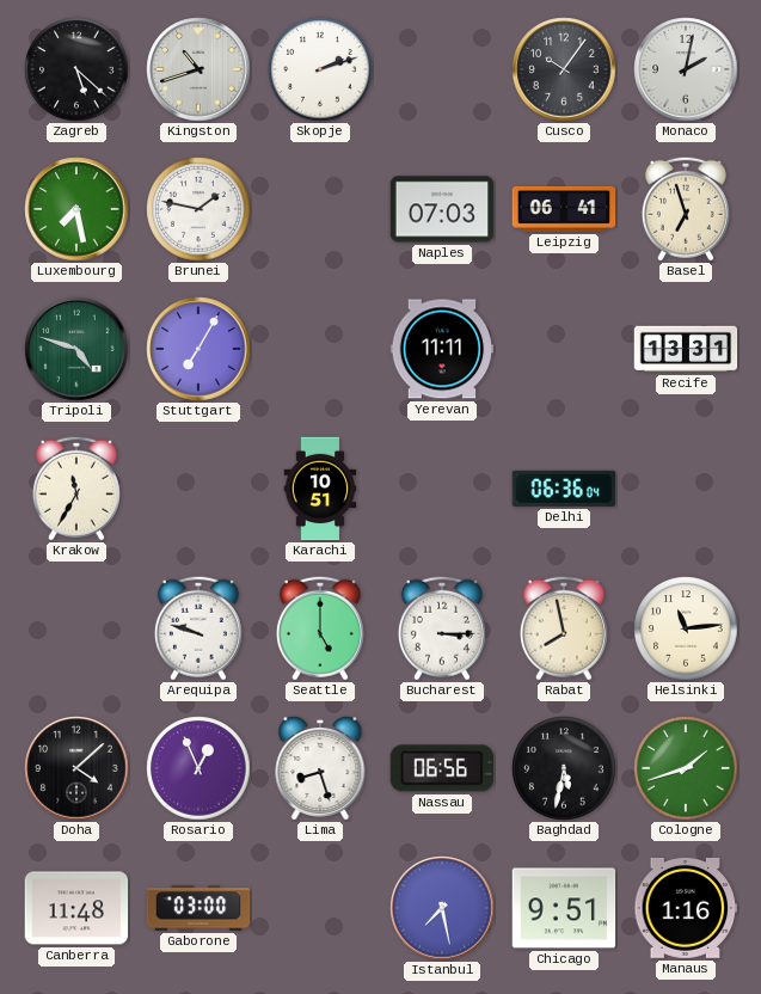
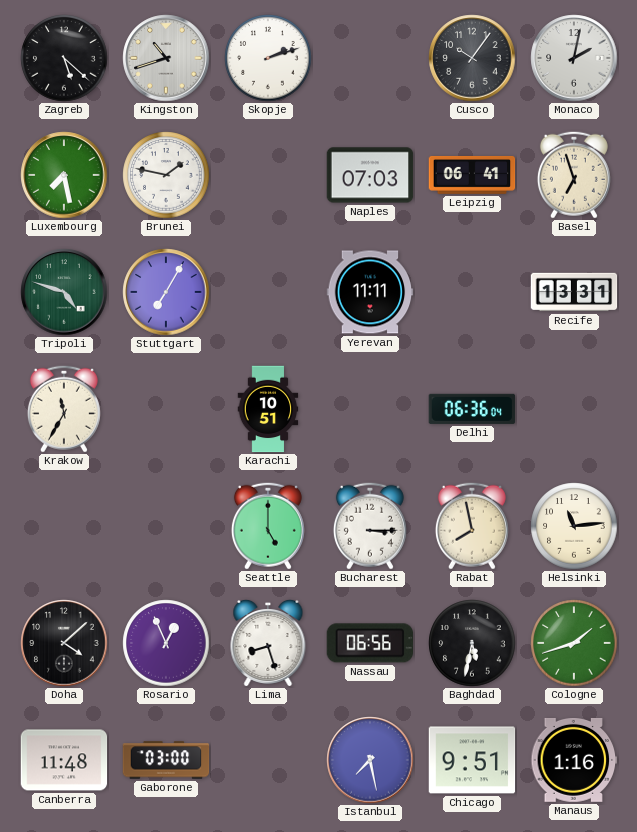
Arequipa: 9:48 -> none
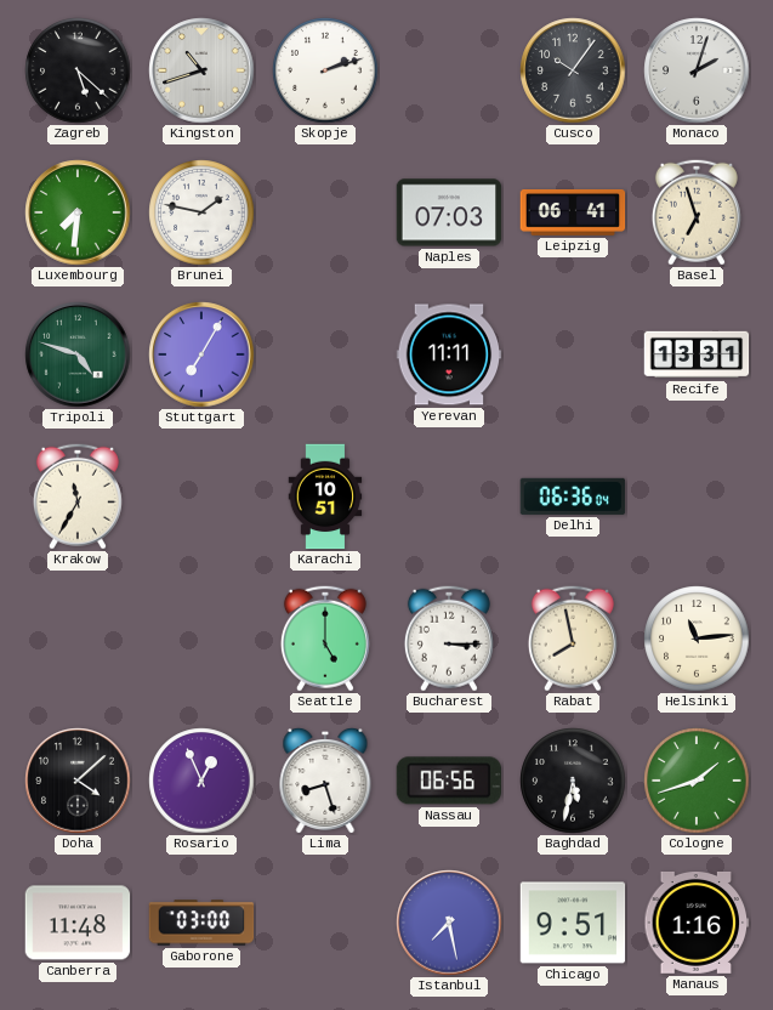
Monaco: 2:02 -> 2:03
Luxembourg: 7:28 -> 7:31
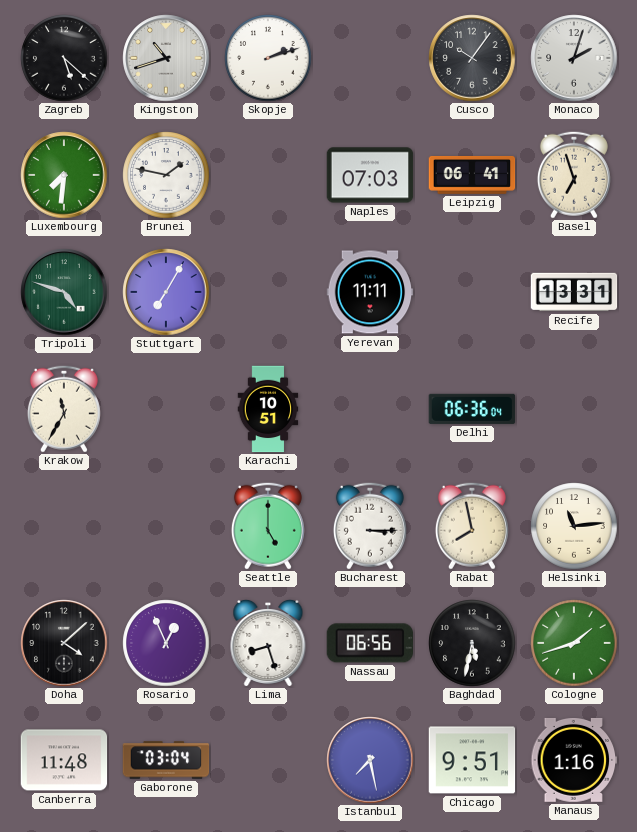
Gaborone: 03:00 -> 03:04
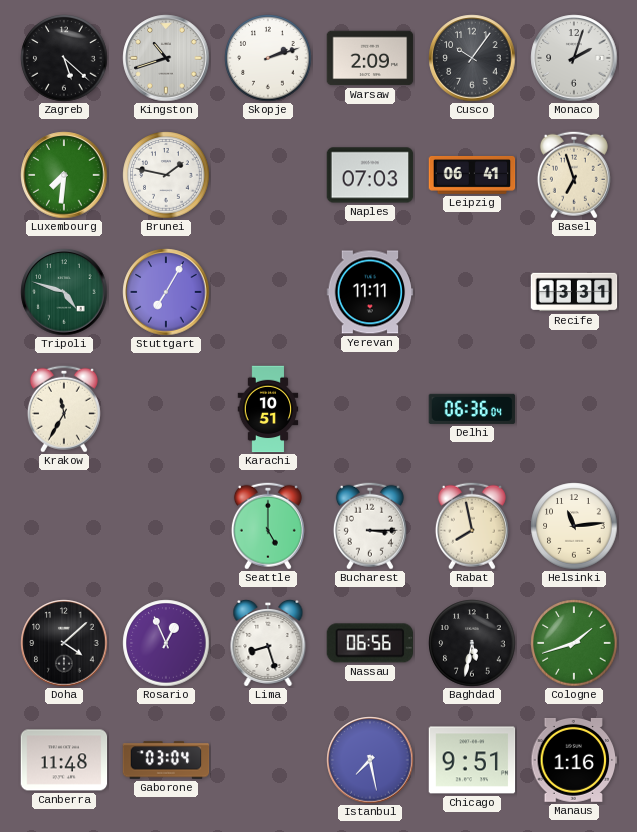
Warsaw: none -> 2:09
